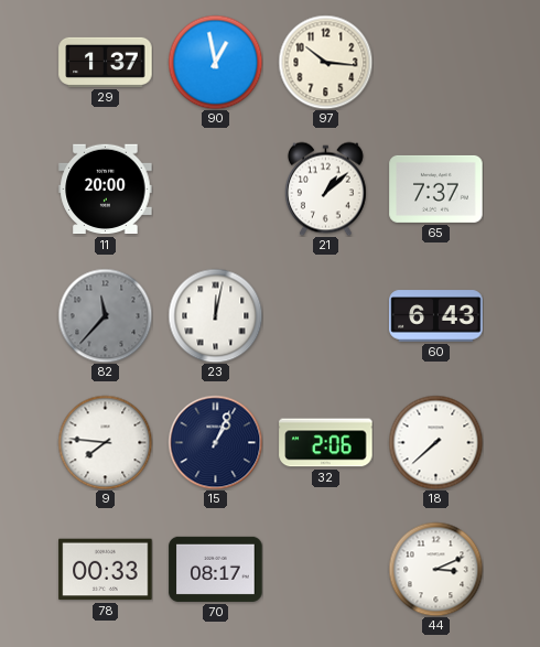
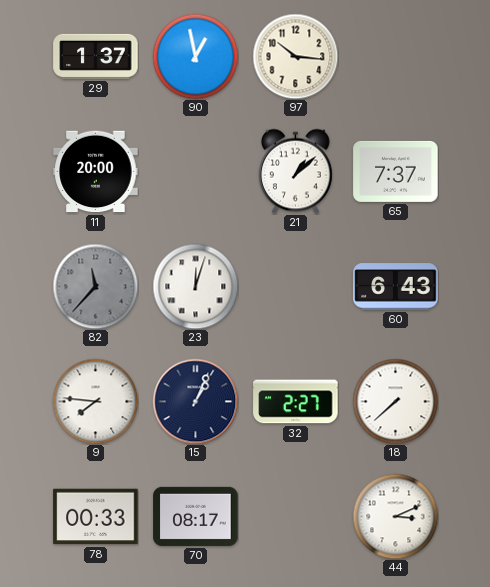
23: 12:02 -> 12:03
32: 2:06 -> 2:27
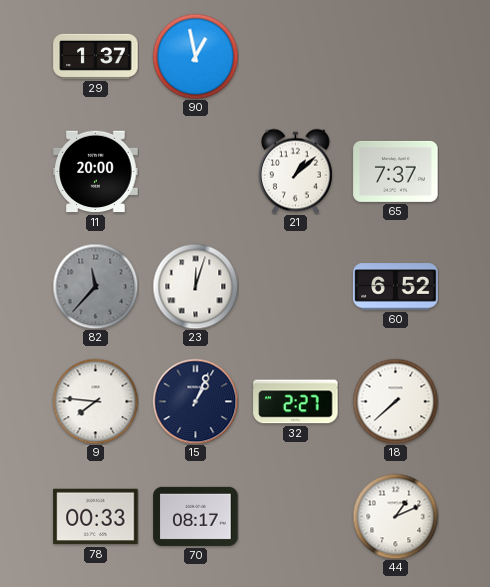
97: 10:16 -> none
60: 6:43 -> 6:52
44: 3:11 -> 1:11
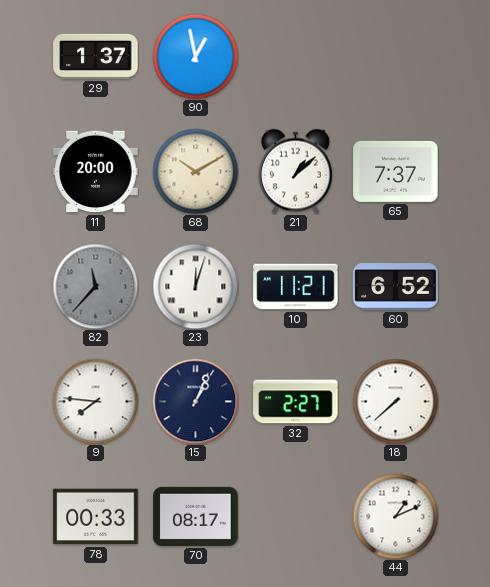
68: none -> 10:10
10: none -> 11:21
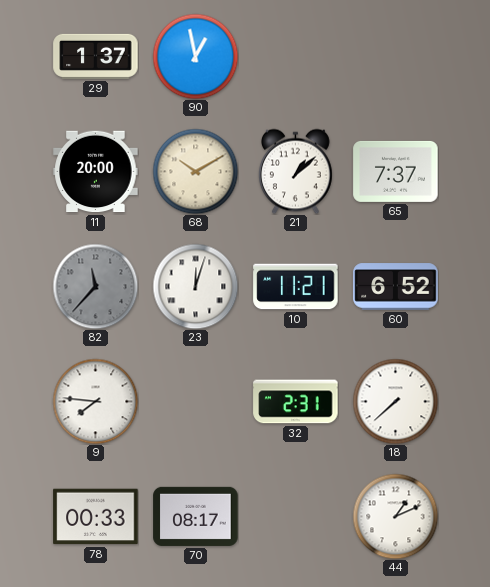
15: 1:04 -> none
32: 2:27 -> 2:31
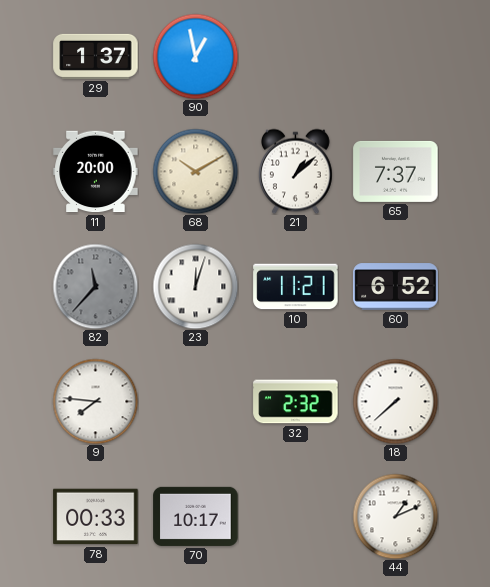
32: 2:31 -> 2:32
70: 08:17 -> 10:17
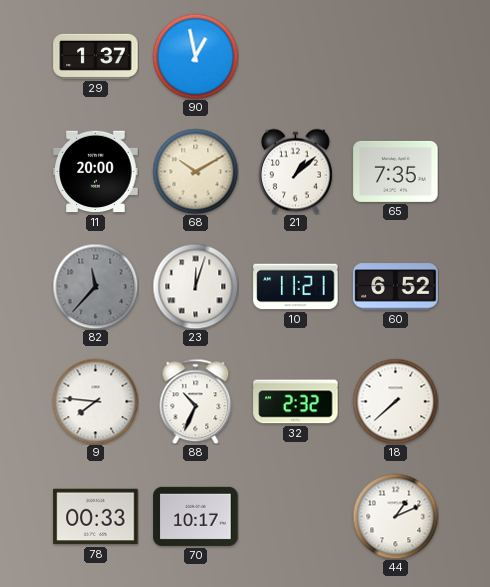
65: 7:37 -> 7:35
88: none -> 10:34
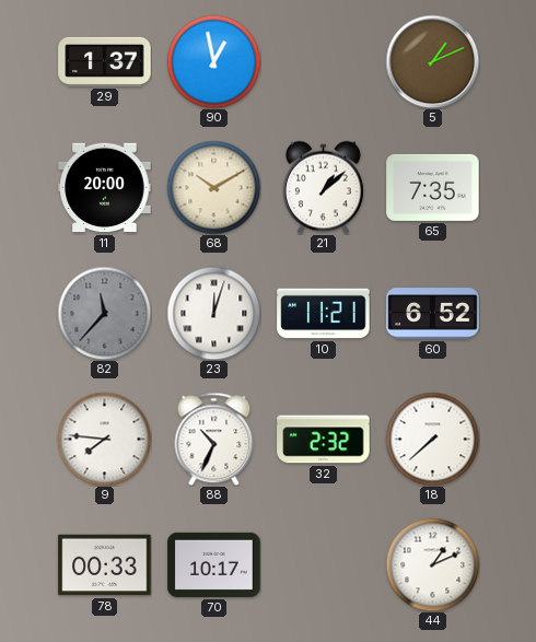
5: none -> 1:11
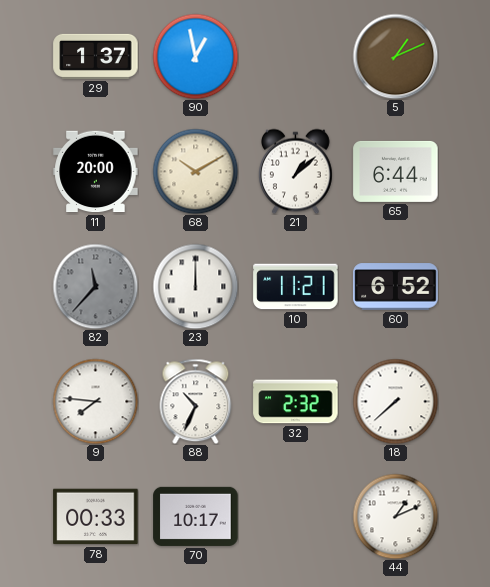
65: 7:35 -> 6:44
23: 12:03 -> 12:00
